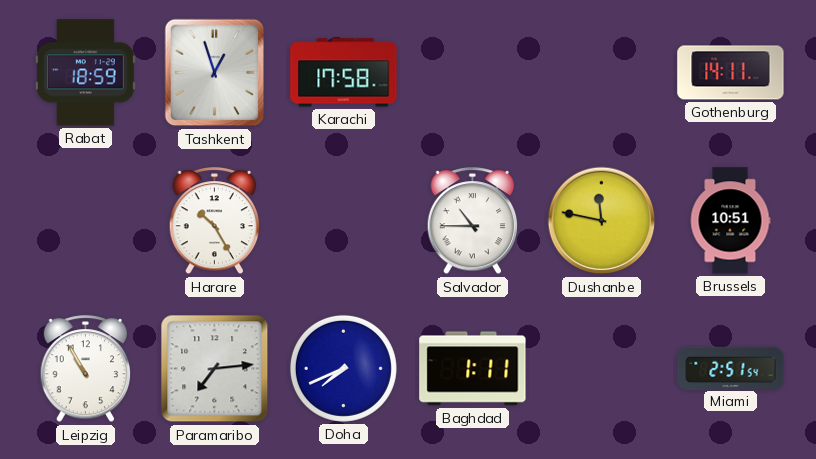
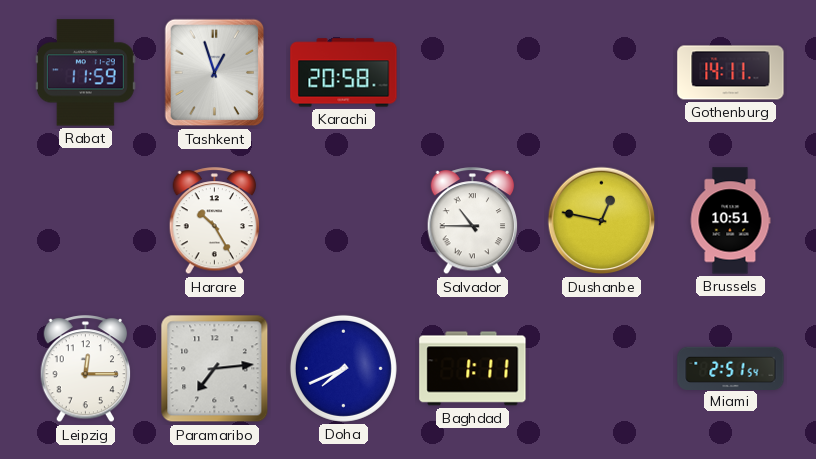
Rabat: 18:59 -> 11:59
Karachi: 17:58 -> 20:58
Dushanbe: 11:47 -> 12:47
Leipzig: 10:55 -> 12:15
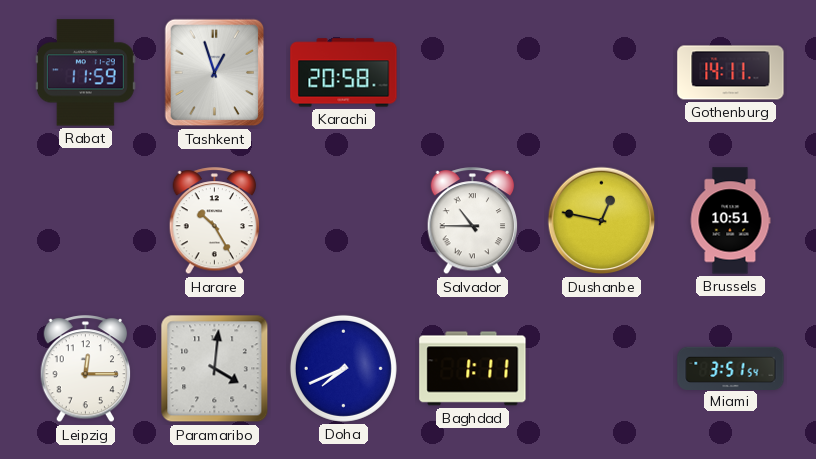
Paramaribo: 7:14 -> 4:01
Miami: 2:51 -> 3:51
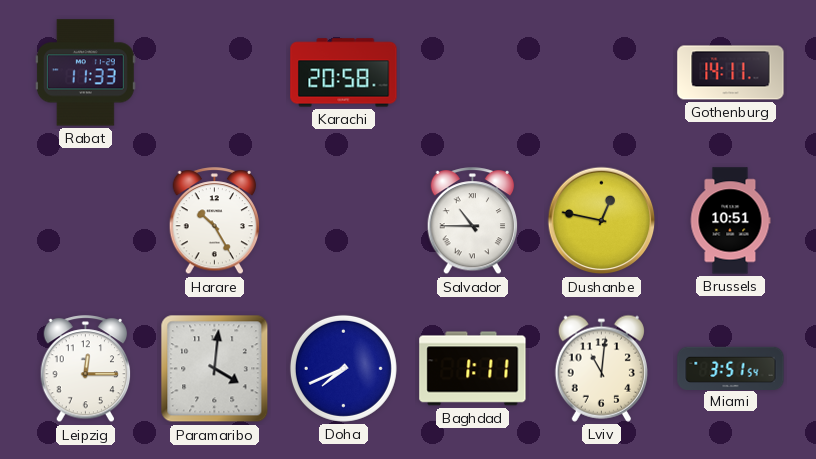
Rabat: 11:59 -> 11:33
Tashkent: 12:57 -> none
Lviv: none -> 11:01
